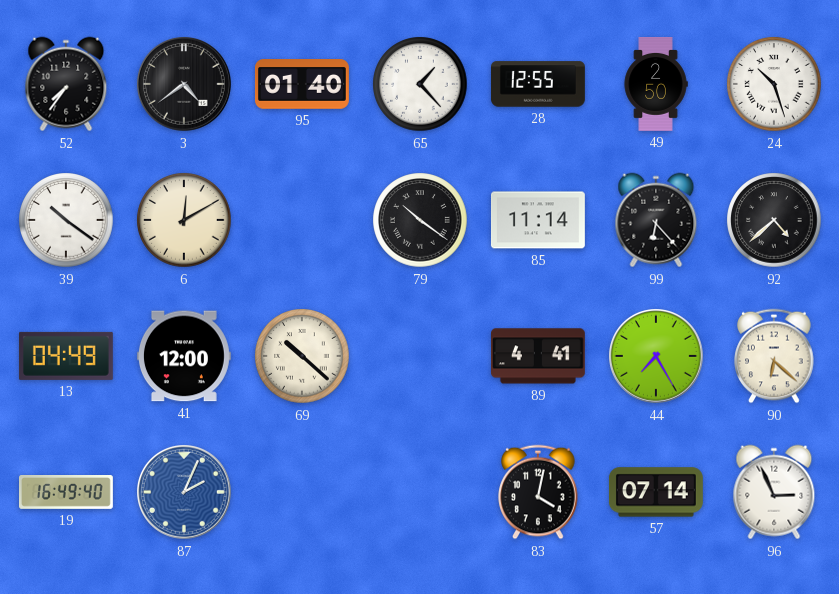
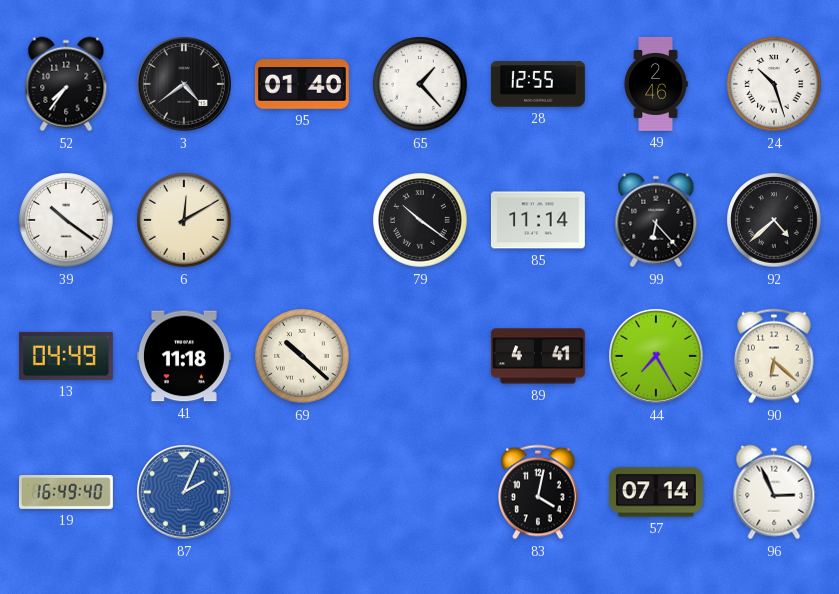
49: 2:50 -> 2:46
41: 12:00 -> 11:18
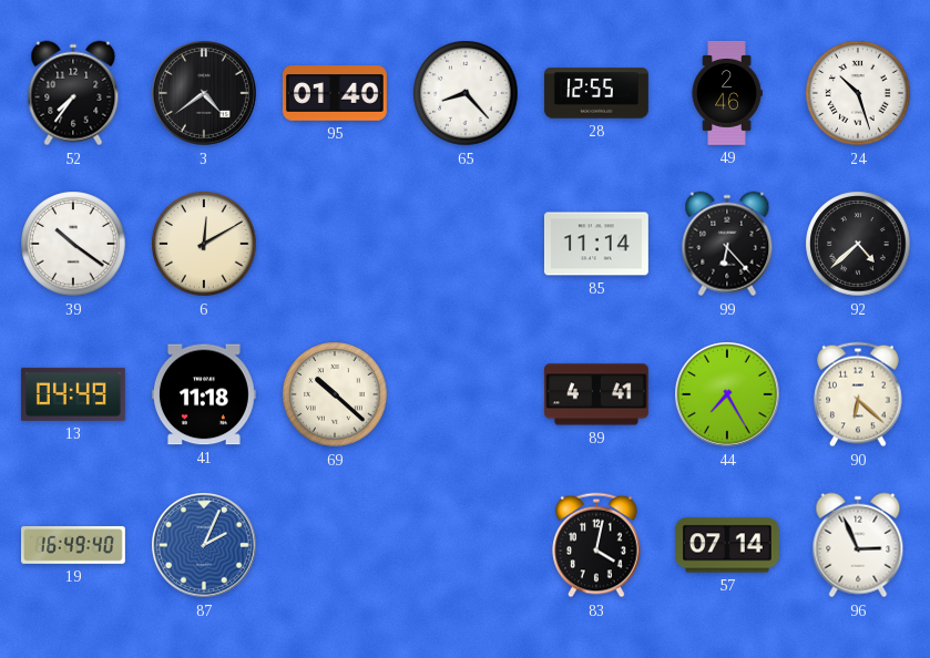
65: 1:23 -> 8:23
79: 10:21 -> none
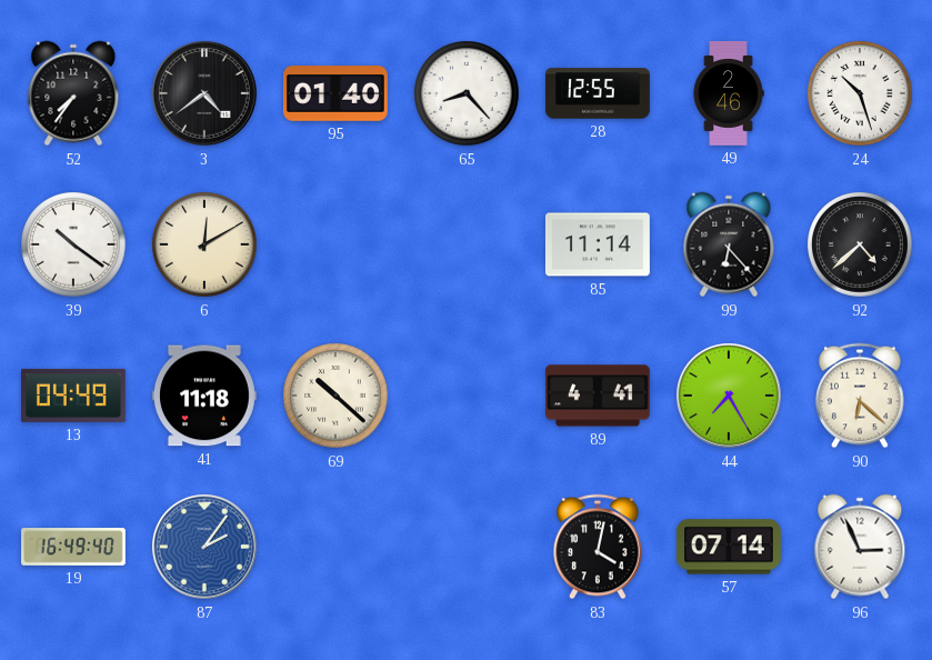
87: 2:04 -> 2:06
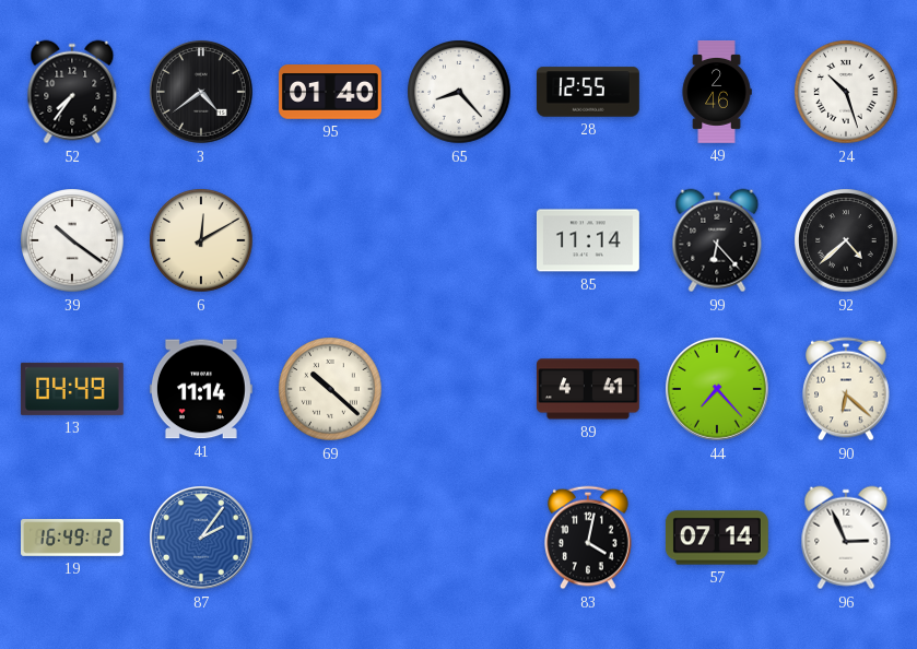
41: 11:18 -> 11:14
44: 7:25 -> 7:23
19: 16:49:40 -> 16:49:12
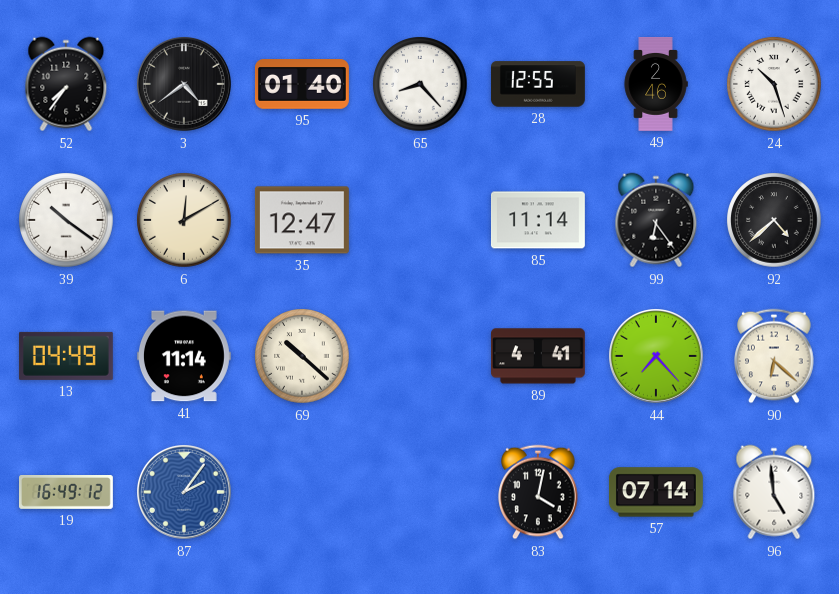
35: none -> 12:47
99: 6:23 -> 6:24
96: 2:56 -> 4:59
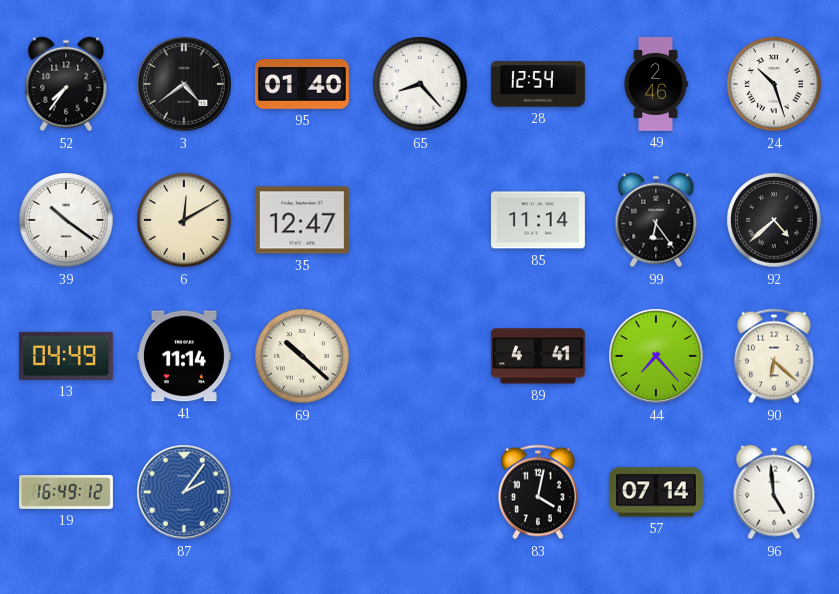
28: 12:55 -> 12:54
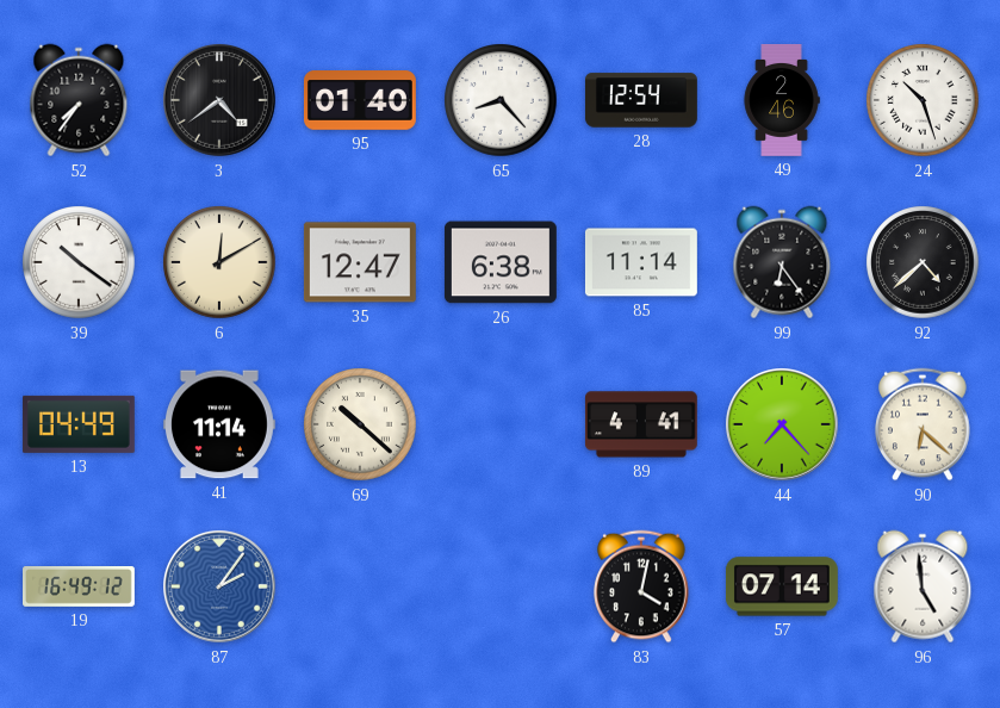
26: none -> 6:38
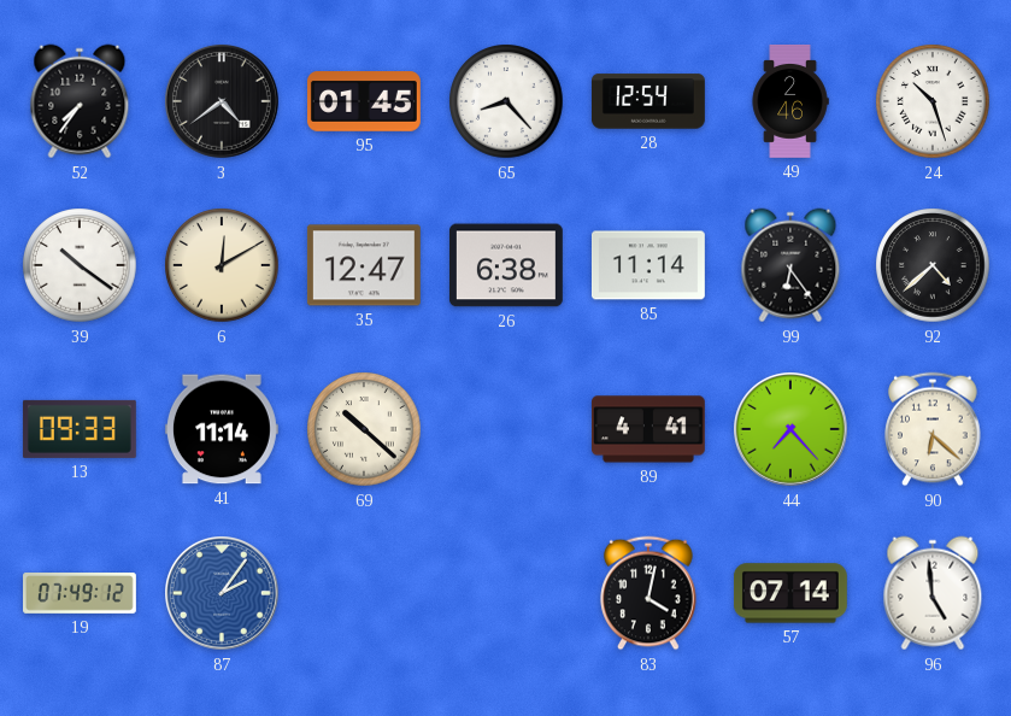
95: 01:40 -> 01:45
13: 04:49 -> 09:33
19: 16:49 -> 07:49
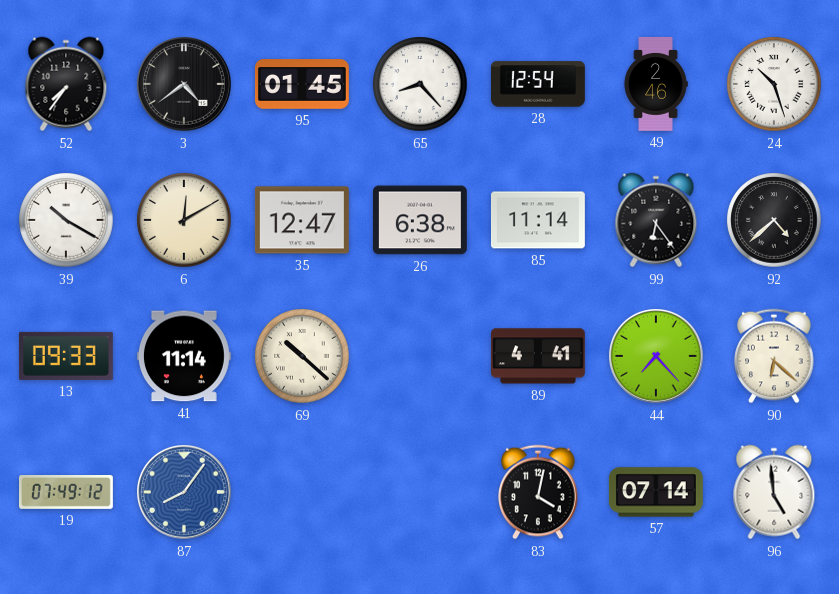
39: 10:21 -> 10:20
87: 2:06 -> 8:06
